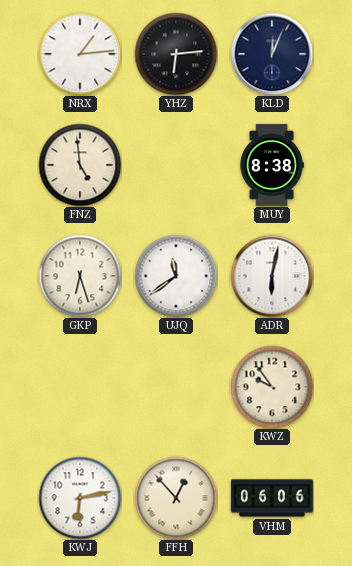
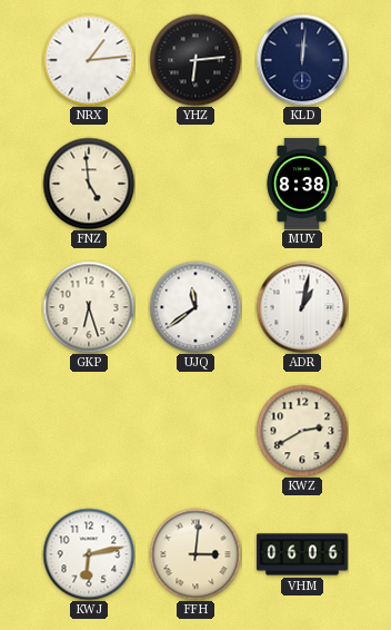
KLD: 12:04 -> 12:01
ADR: 6:02 -> 1:02
KWZ: 9:54 -> 2:40
FFH: 12:53 -> 3:01
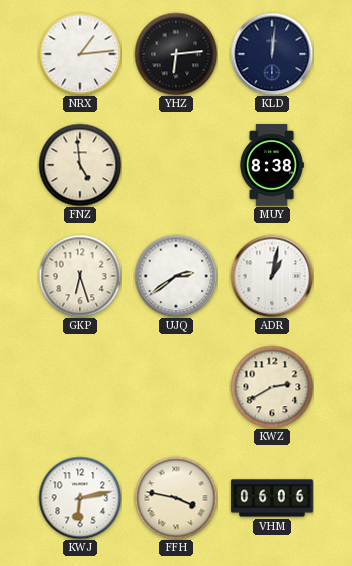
UJQ: 11:39 -> 2:39
FFH: 3:01 -> 3:47
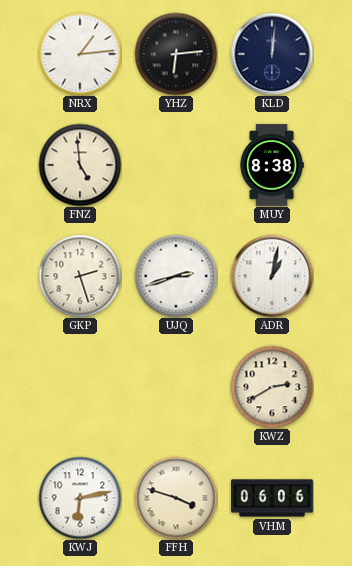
GKP: 6:27 -> 2:27
UJQ: 2:39 -> 2:42
FFH: 3:47 -> 3:48
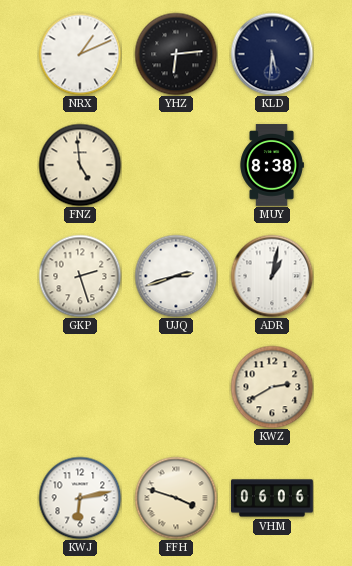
NRX: 1:14 -> 1:11
KLD: 12:01 -> 5:31
